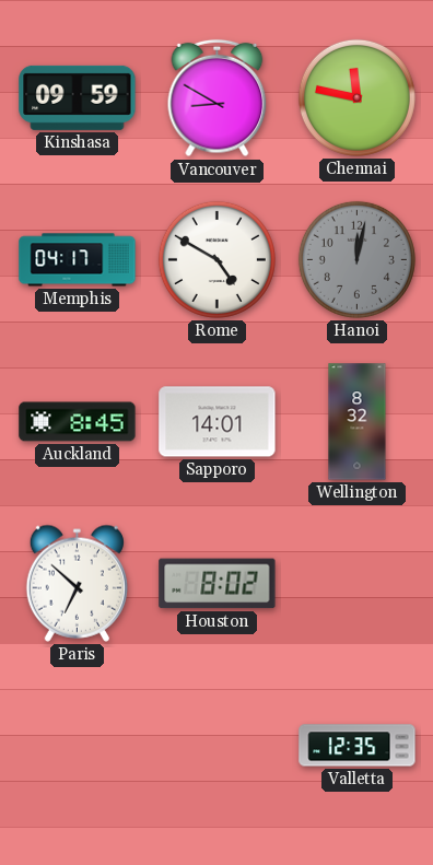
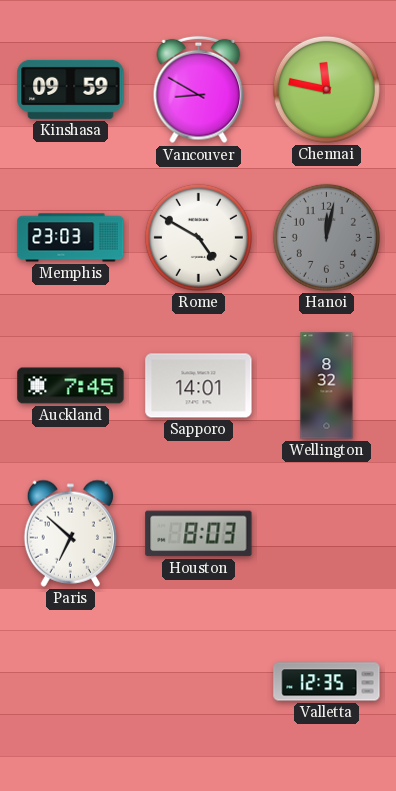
Memphis: 04:17 -> 23:03
Auckland: 8:45 -> 7:45
Houston: 8:02 -> 8:03
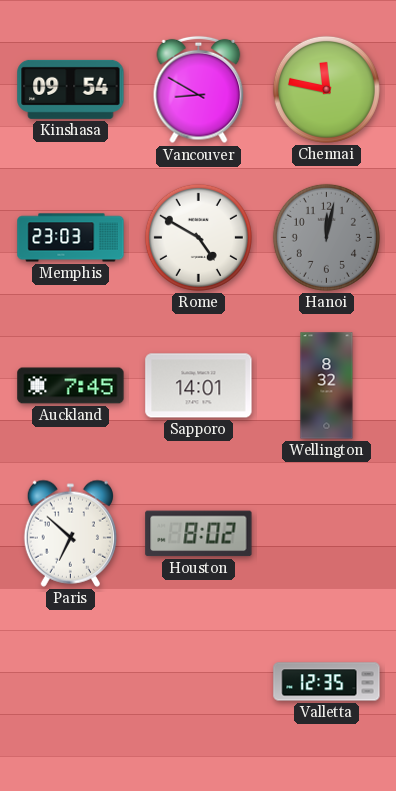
Kinshasa: 09:59 -> 09:54
Houston: 8:03 -> 8:02
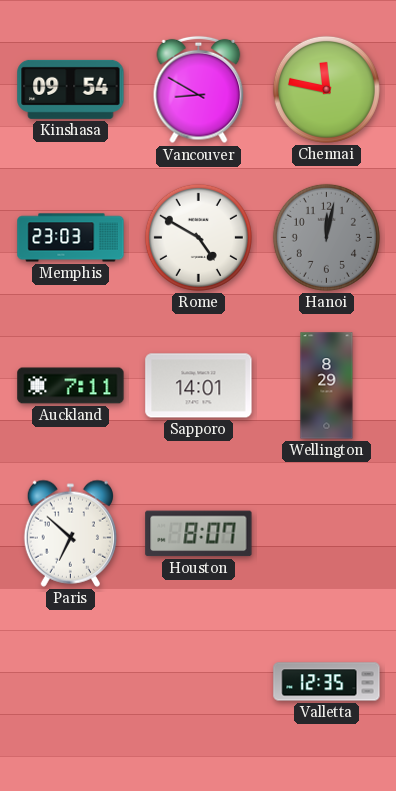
Auckland: 7:45 -> 7:11
Wellington: 8:32 -> 8:29
Houston: 8:02 -> 8:07
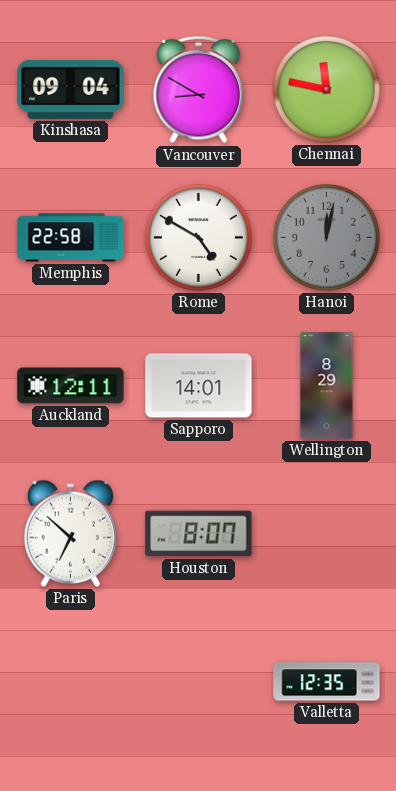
Kinshasa: 09:54 -> 09:04
Memphis: 23:03 -> 22:58
Auckland: 7:11 -> 12:11
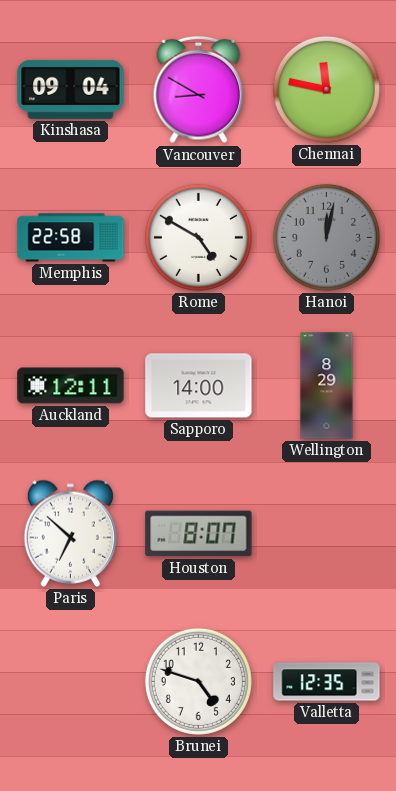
Sapporo: 14:01 -> 14:00
Brunei: none -> 4:48
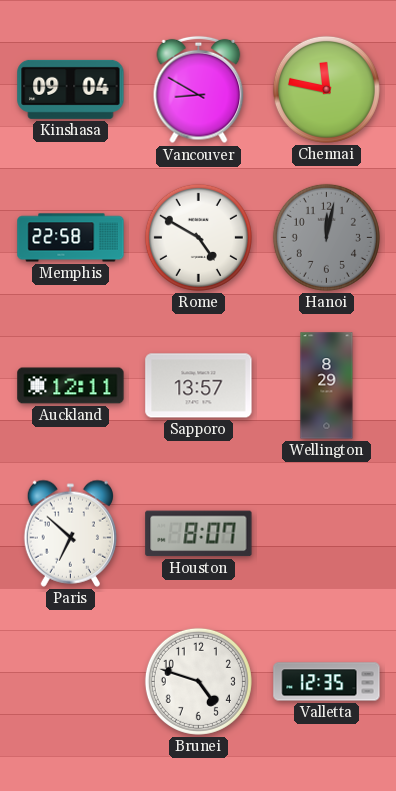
Sapporo: 14:00 -> 13:57
